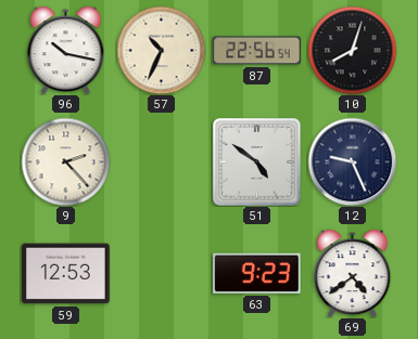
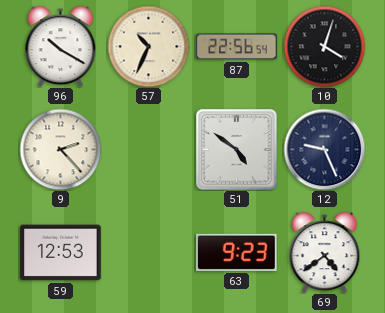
96: 10:17 -> 10:20
10: 8:03 -> 4:03
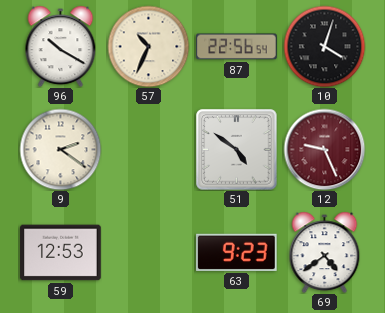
9: 2:23 -> 2:21
12 dial: navy -> burgundy
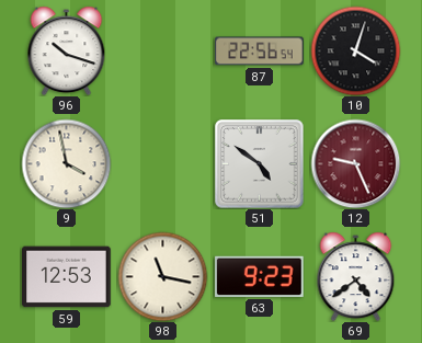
96: 10:20 -> 10:18
57: 10:34 -> none
9: 2:21 -> 3:58
98: none -> 11:17
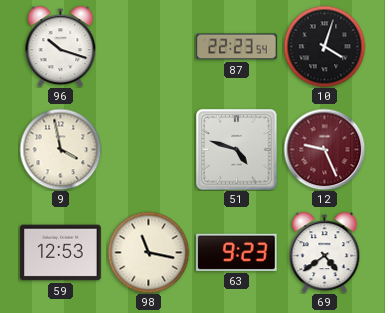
87: 22:56 -> 22:23
51: 4:51 -> 4:48
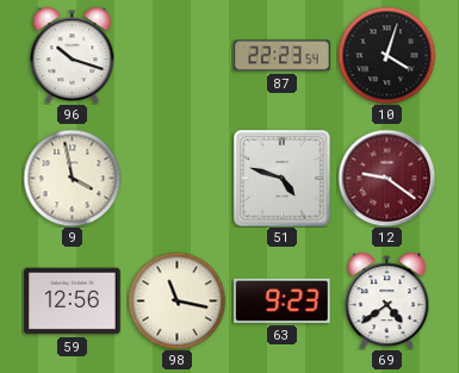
12: 9:26 -> 9:21
59: 12:53 -> 12:56
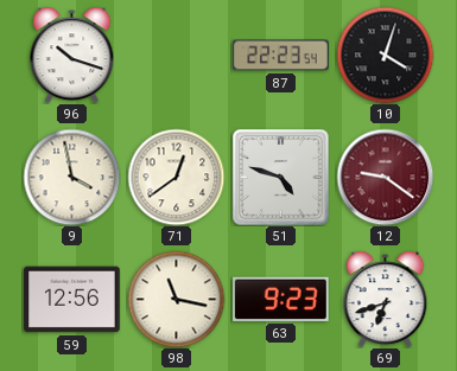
71: none -> 12:39
69: 4:39 -> 6:42
